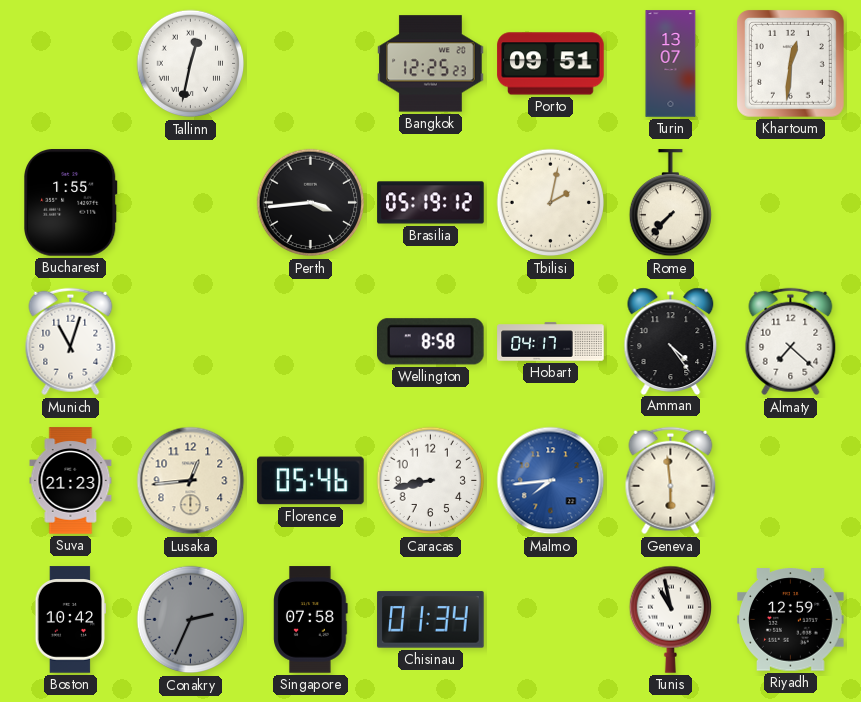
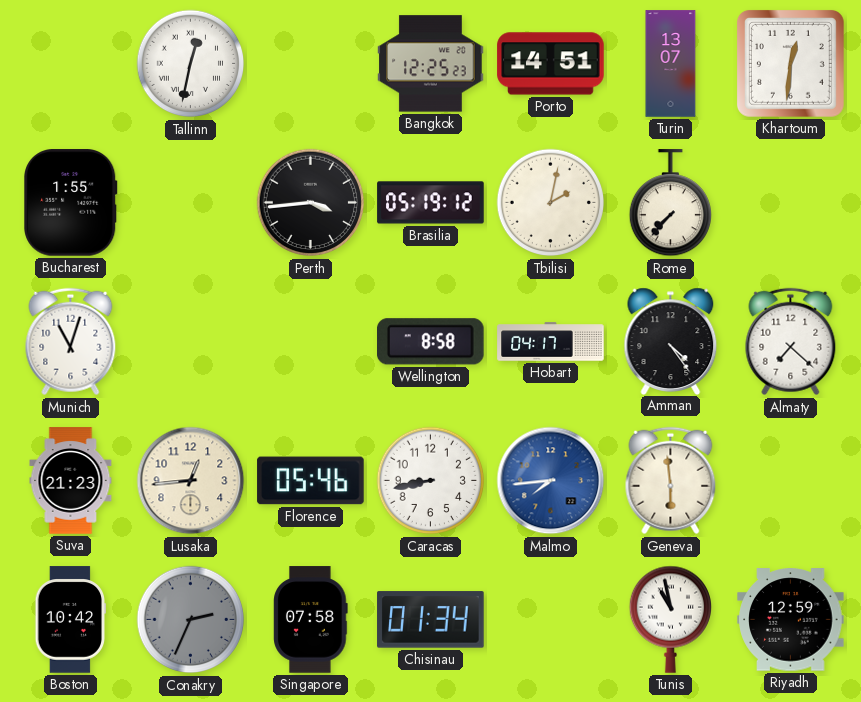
Porto: 09:51 -> 14:51
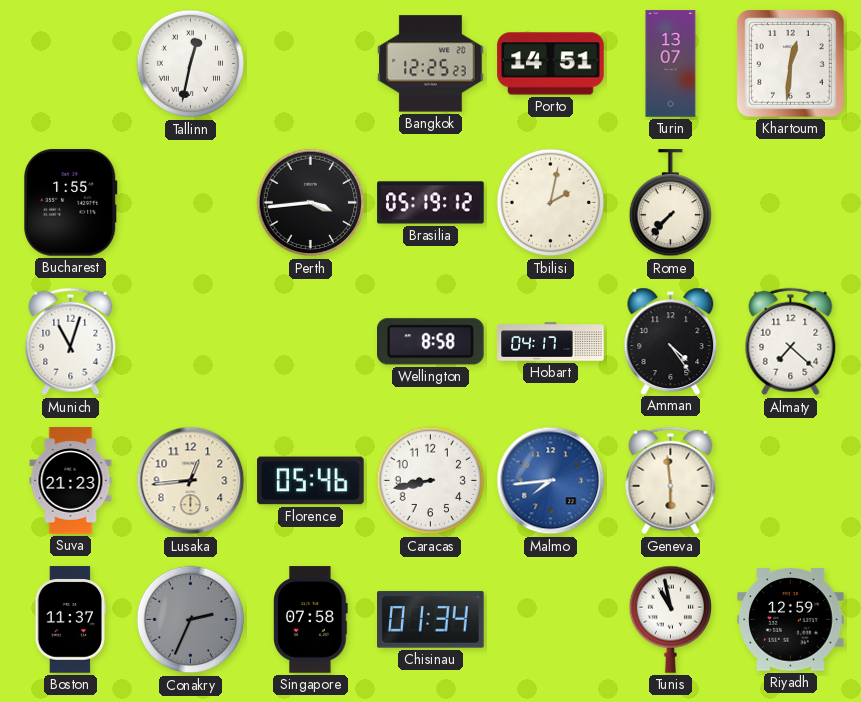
Boston: 10:42 -> 11:37
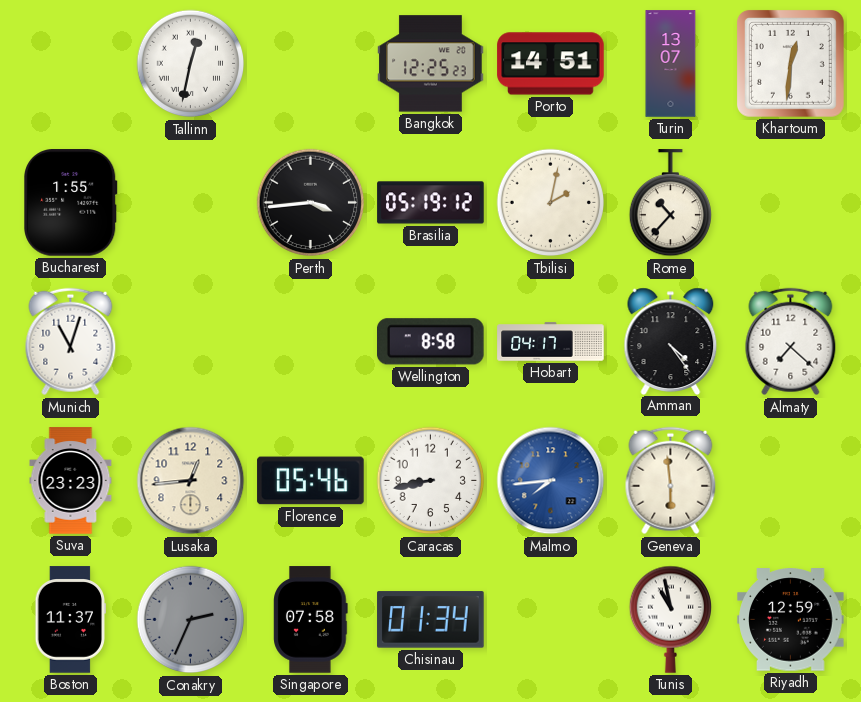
Rome: 7:37 -> 10:37
Suva: 21:23 -> 23:23
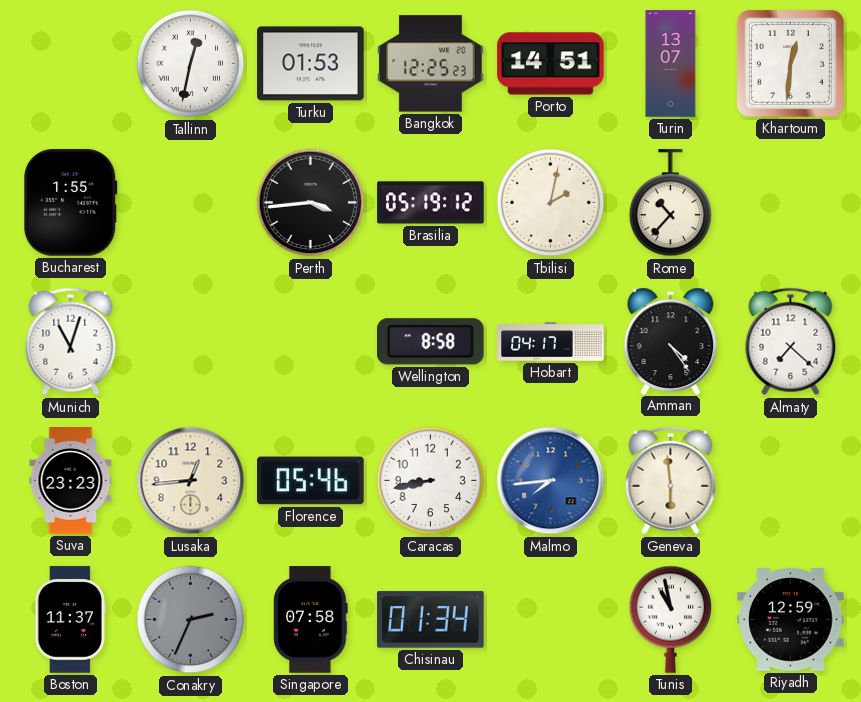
Turku: none -> 01:53
